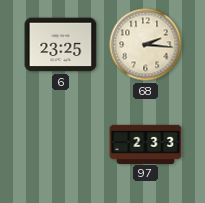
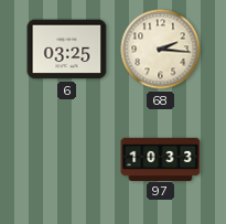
6: 23:25 -> 03:25
97: 2:33 -> 10:33
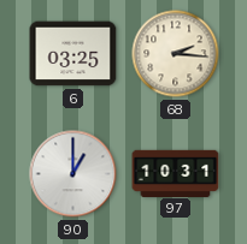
90: none -> 1:00
97: 10:33 -> 10:31
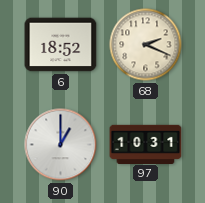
6: 03:25 -> 18:52
68: 2:16 -> 2:19
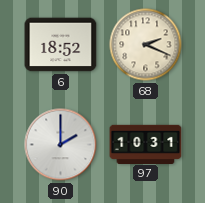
90: 1:00 -> 2:00
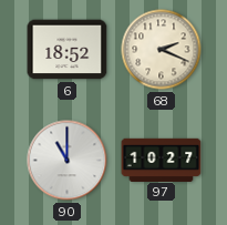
90: 2:00 -> 11:00
97: 10:31 -> 10:27
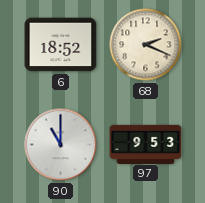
97: 10:27 -> 9:53
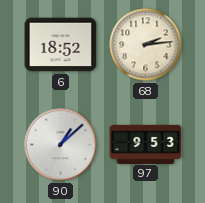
68: 2:19 -> 2:14
90: 11:00 -> 1:08
